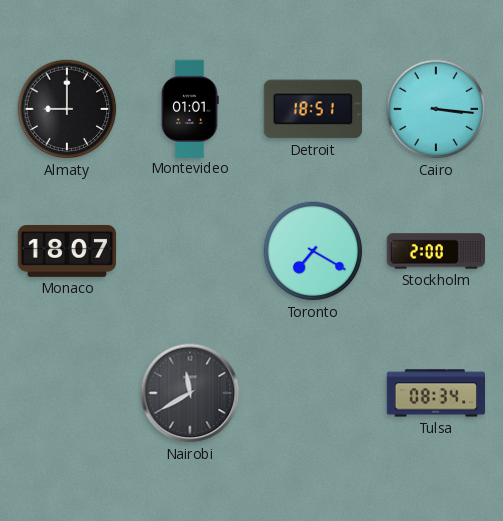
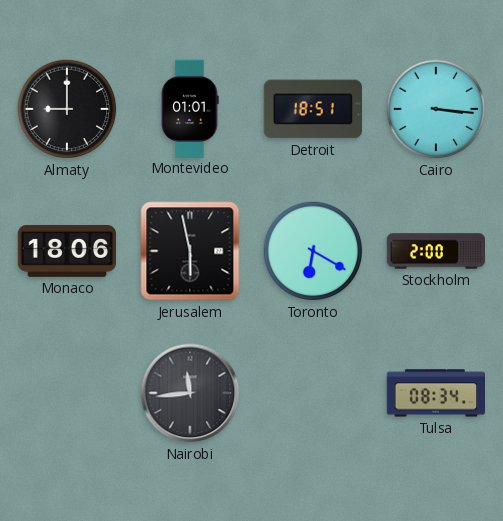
Monaco: 18:07 -> 18:06
Jerusalem: none -> 5:58
Toronto: 7:20 -> 6:20
Nairobi: 11:40 -> 11:44
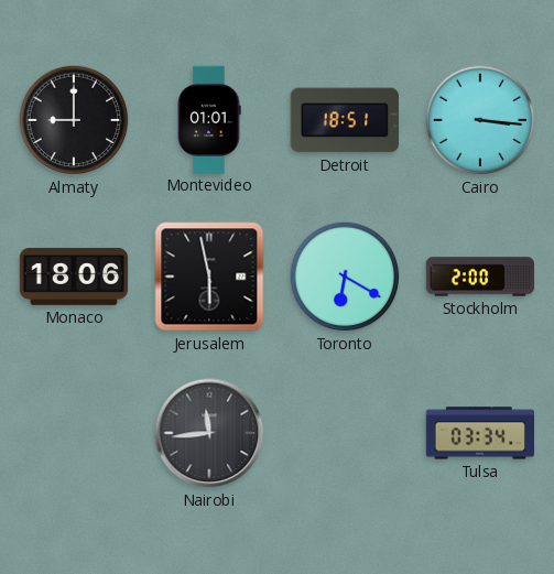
Tulsa: 08:34 -> 03:34
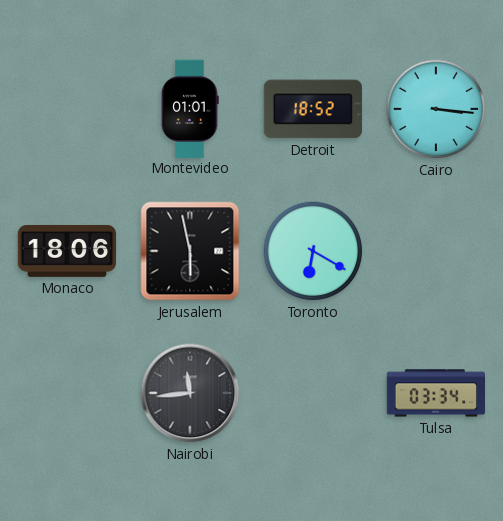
Almaty: 9:00 -> none
Detroit: 18:51 -> 18:52
Stockholm: 2:00 -> none
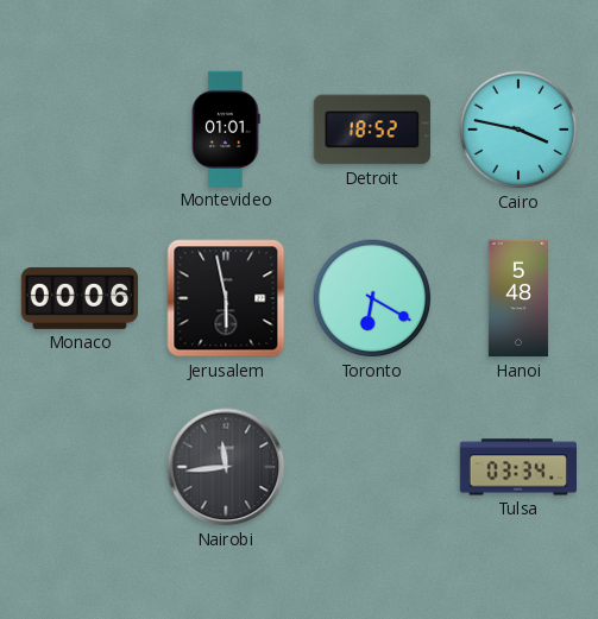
Cairo: 3:16 -> 3:47
Monaco: 18:06 -> 00:06
Hanoi: none -> 5:48
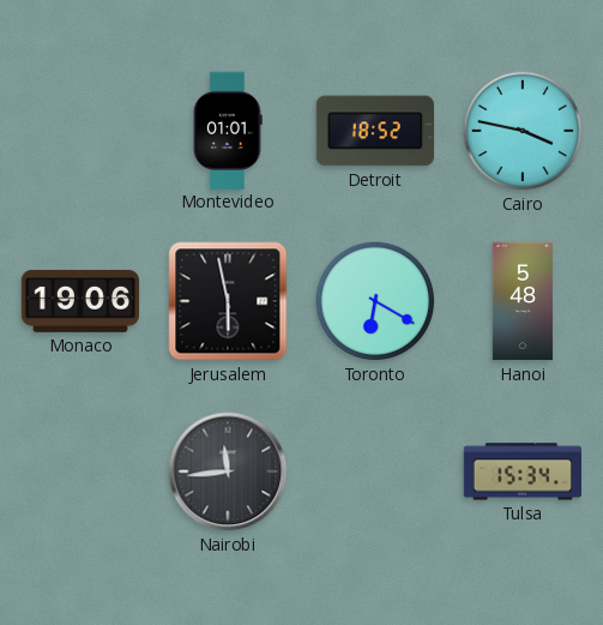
Monaco: 00:06 -> 19:06
Tulsa: 03:34 -> 15:34
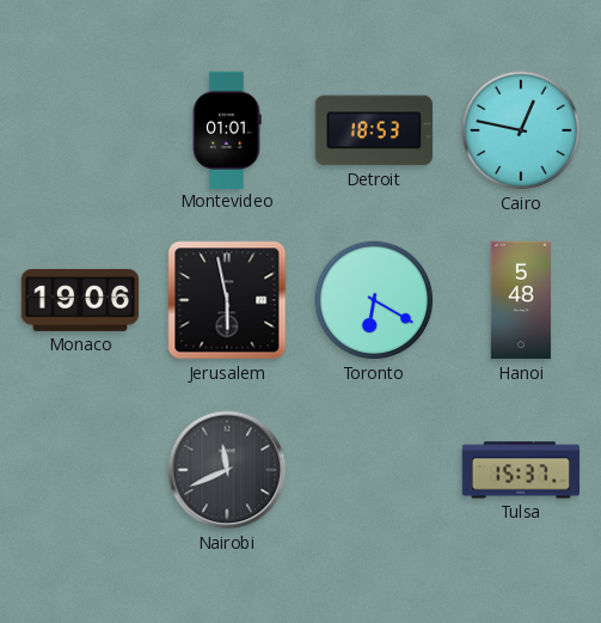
Detroit: 18:52 -> 18:53
Cairo: 3:47 -> 12:47
Nairobi: 11:44 -> 11:41
Tulsa: 15:34 -> 15:37
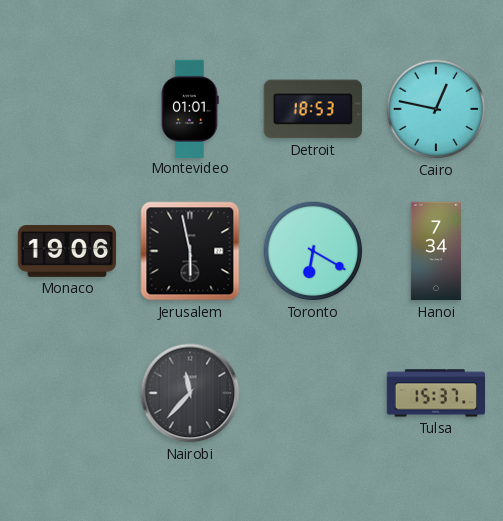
Hanoi: 5:48 -> 7:34
Nairobi: 11:41 -> 11:37
